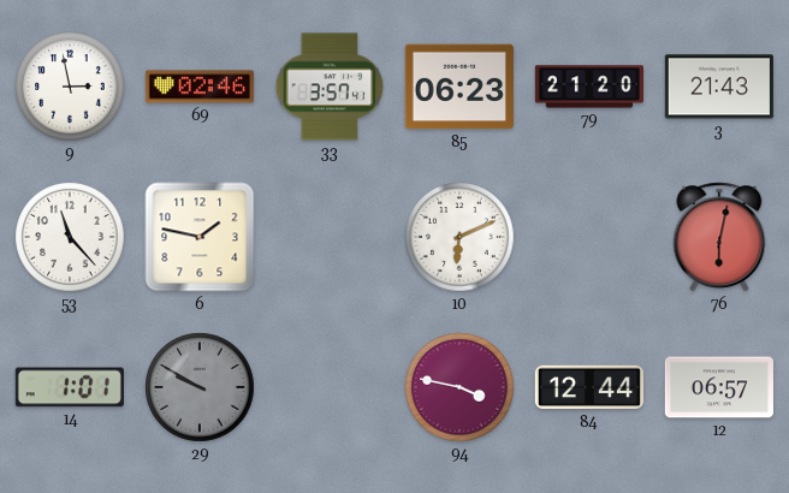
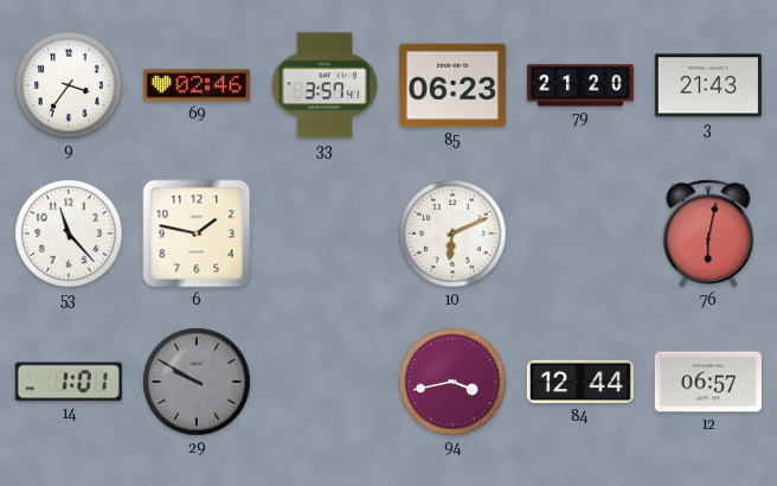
9: 2:58 -> 3:36
94: 3:47 -> 3:43
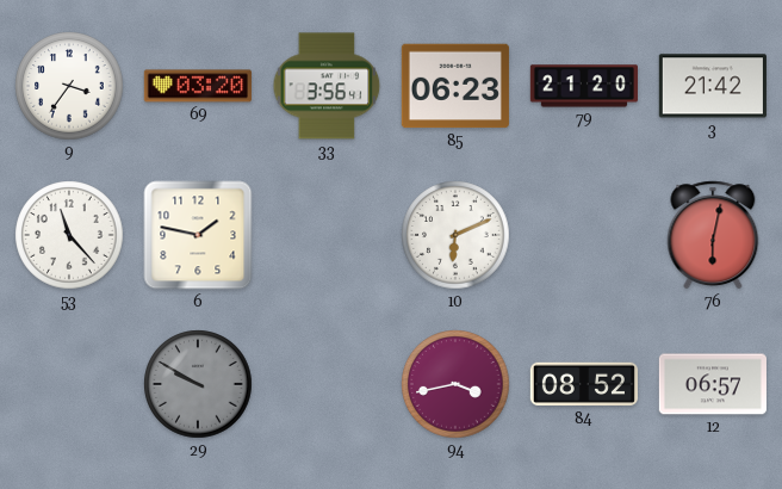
69: 02:46 -> 03:20
33: 3:57 -> 3:56
3: 21:43 -> 21:42
14: 1:01 -> none
84: 12:44 -> 08:52
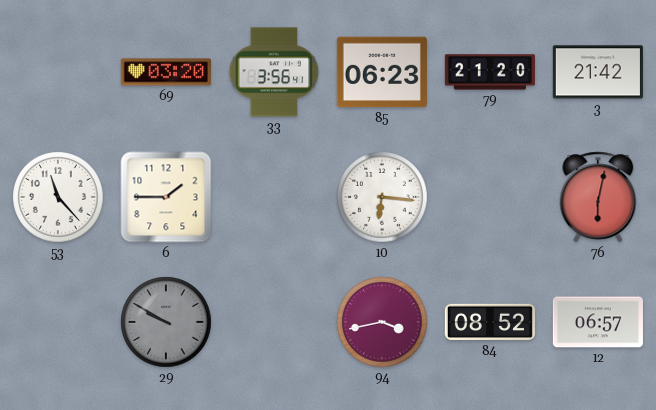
9: 3:36 -> none
6: 1:47 -> 1:45
10: 6:11 -> 6:16
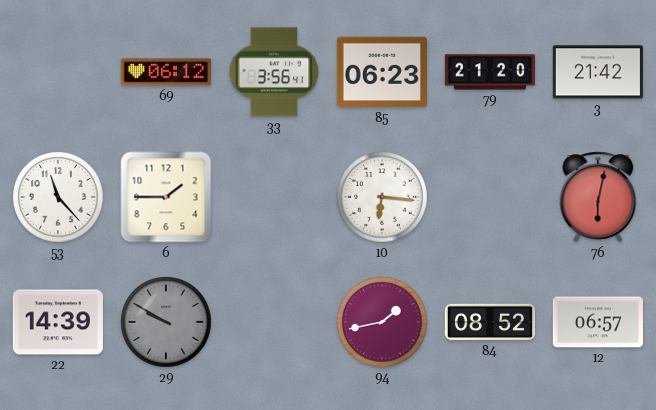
69: 03:20 -> 06:12
22: none -> 14:39
94: 3:43 -> 1:43
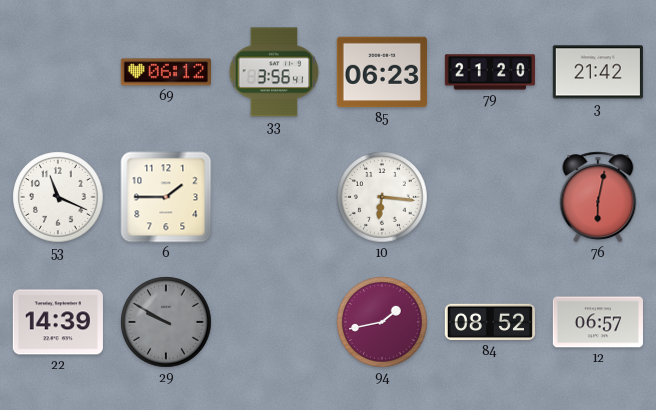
53: 11:23 -> 11:19
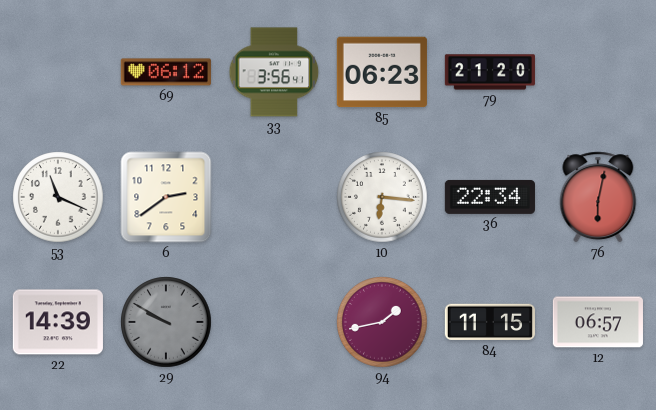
3: 21:42 -> none
6: 1:45 -> 2:39
36: none -> 22:34
84: 08:52 -> 11:15
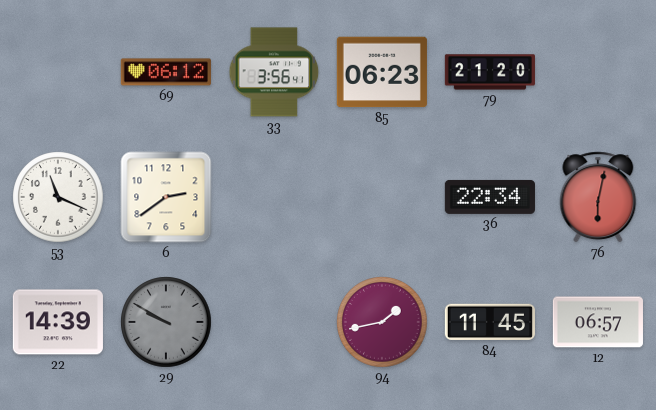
10: 6:16 -> none
84: 11:15 -> 11:45
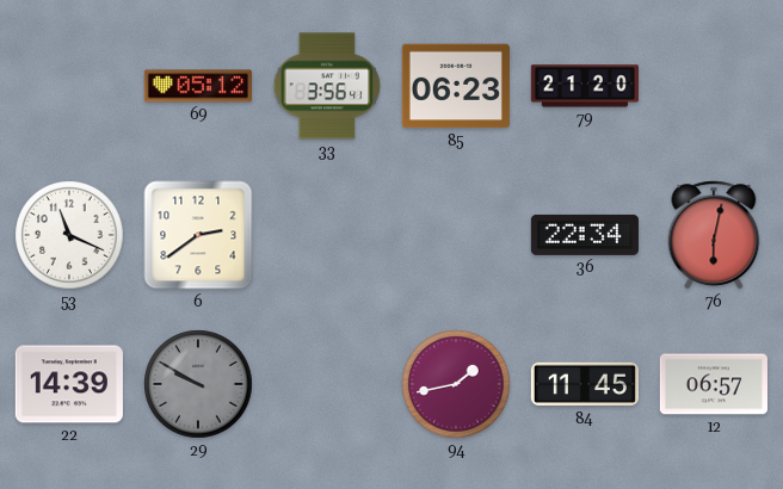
69: 06:12 -> 05:12
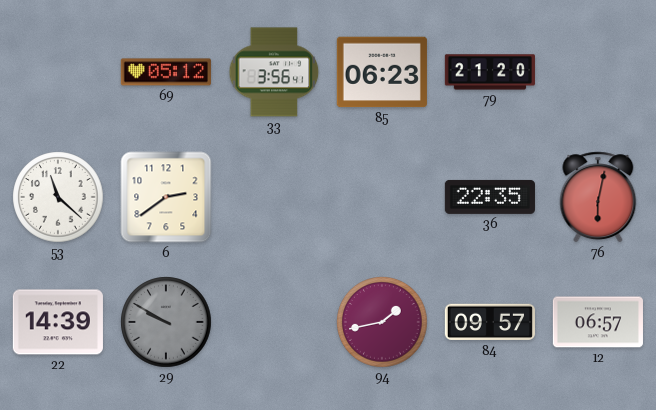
53: 11:19 -> 11:22
36: 22:34 -> 22:35
84: 11:45 -> 09:57
